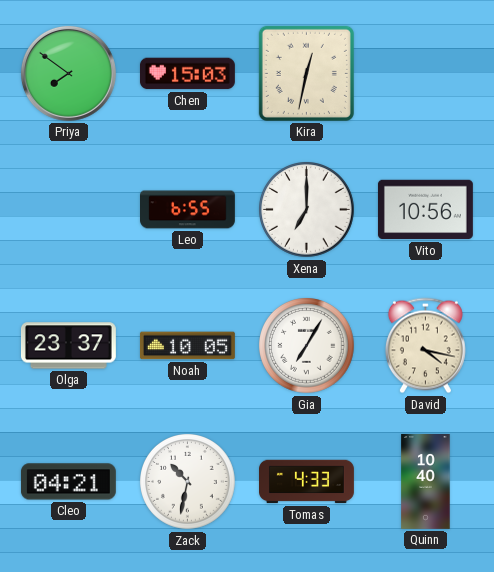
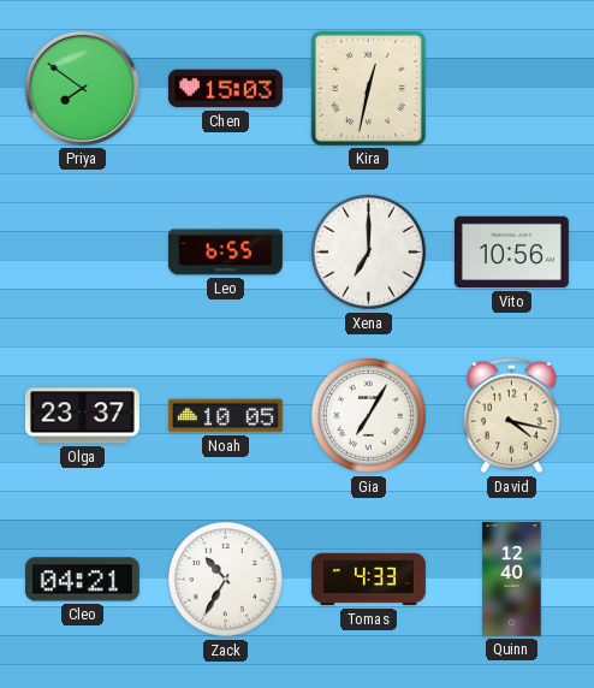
Zack: 10:32 -> 10:35
Quinn: 10:40 -> 12:40
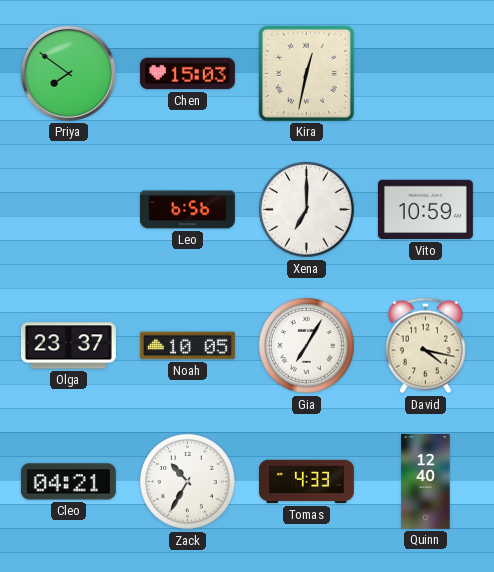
Leo: 6:55 -> 6:56
Vito: 10:56 -> 10:59
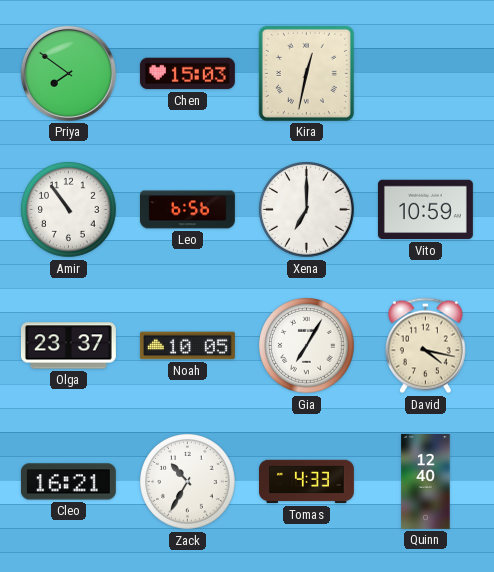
Amir: none -> 10:54
Cleo: 04:21 -> 16:21
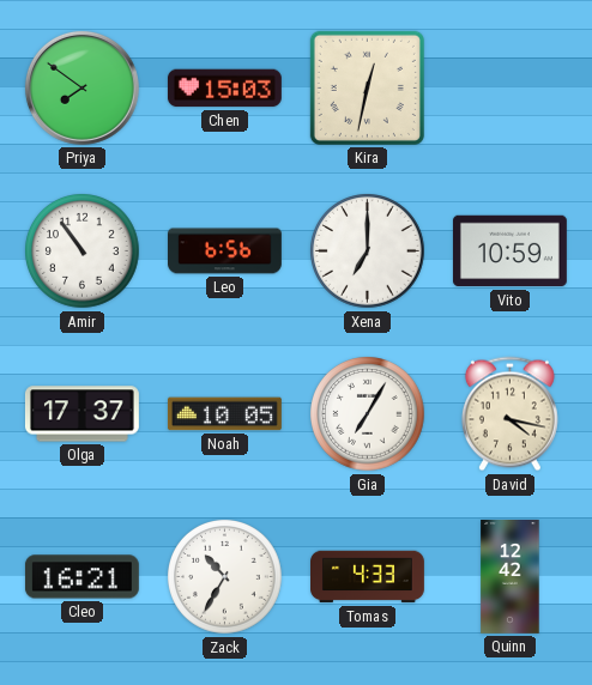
Olga: 23:37 -> 17:37
Quinn: 12:40 -> 12:42
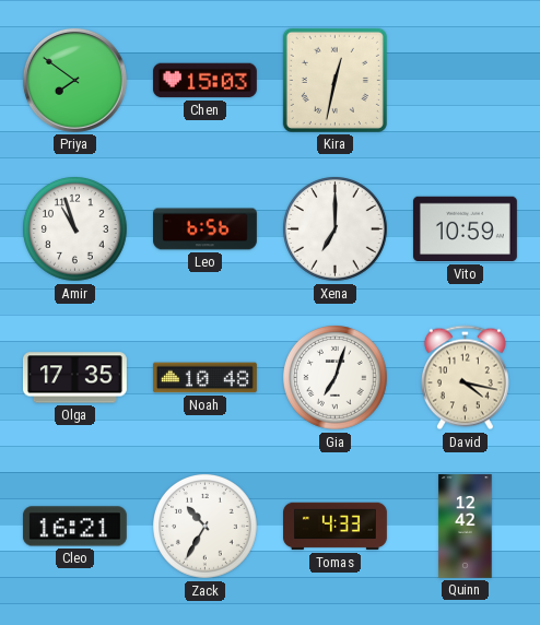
Amir: 10:54 -> 10:57
Olga: 17:37 -> 17:35
Noah: 10:05 -> 10:48
Gia: 7:05 -> 7:03
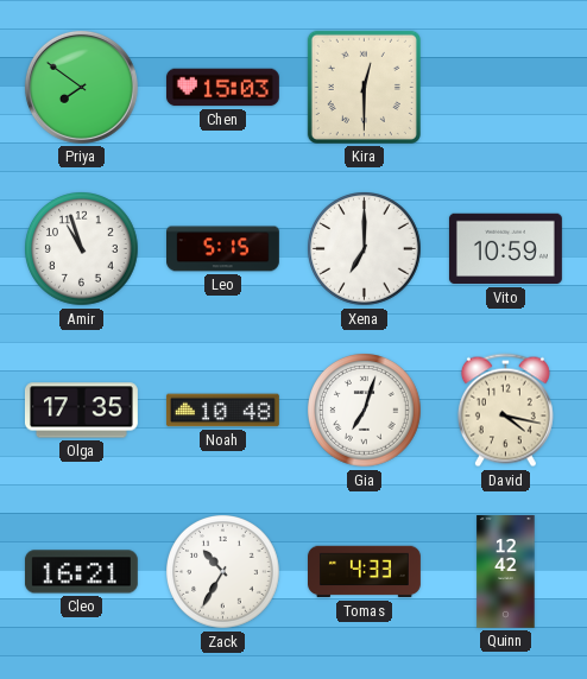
Kira: 12:32 -> 12:30
Leo: 6:56 -> 5:15
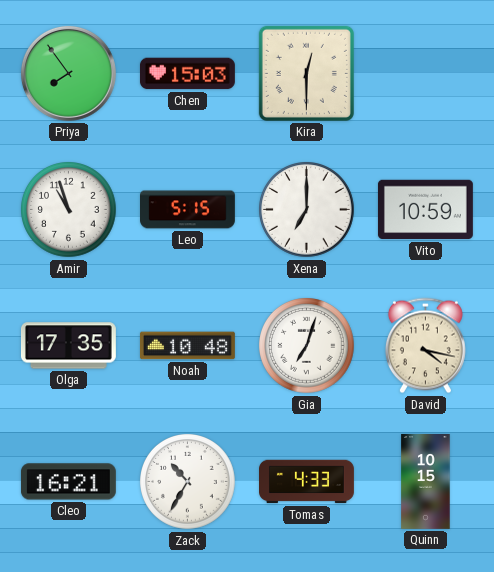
Priya: 7:51 -> 7:54
Quinn: 12:42 -> 10:15
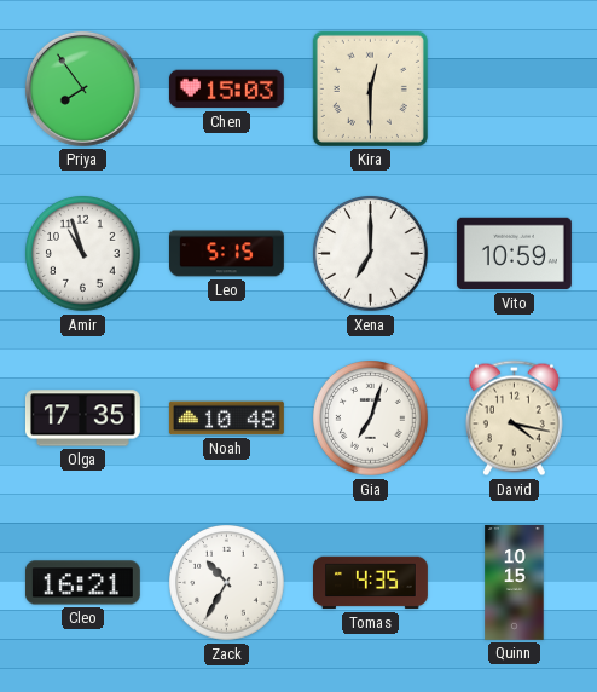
Tomas: 4:33 -> 4:35
